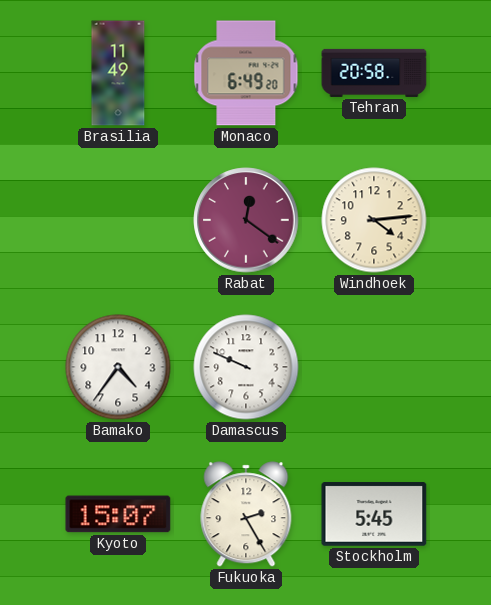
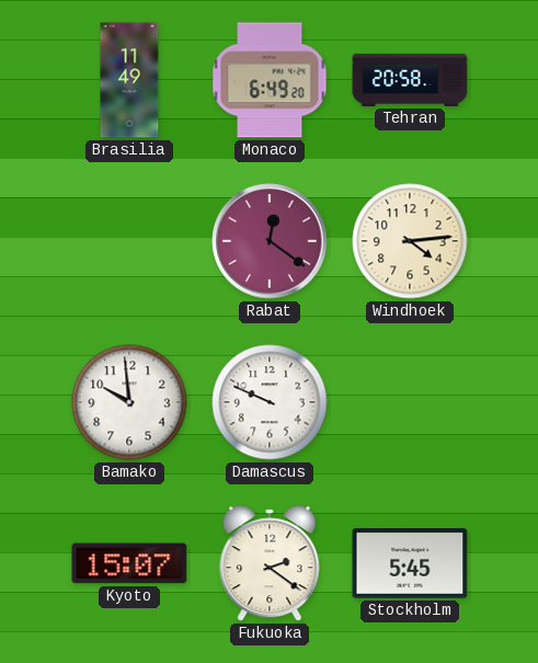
Bamako: 4:36 -> 9:59
Fukuoka: 2:25 -> 2:21
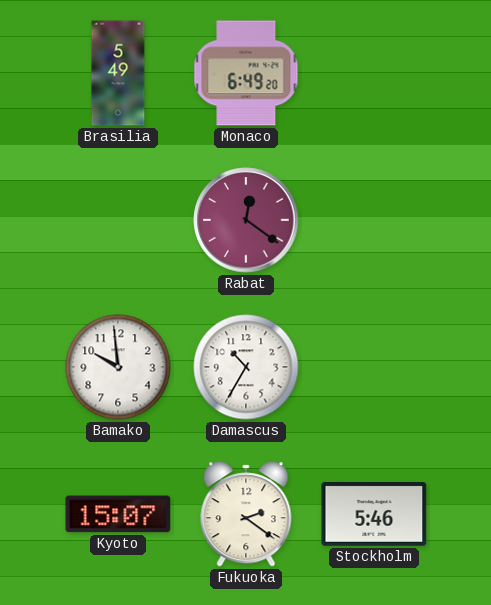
Brasilia: 11:49 -> 5:49
Tehran: 20:58 -> none
Windhoek: 4:14 -> none
Damascus: 9:49 -> 10:35
Stockholm: 5:45 -> 5:46
